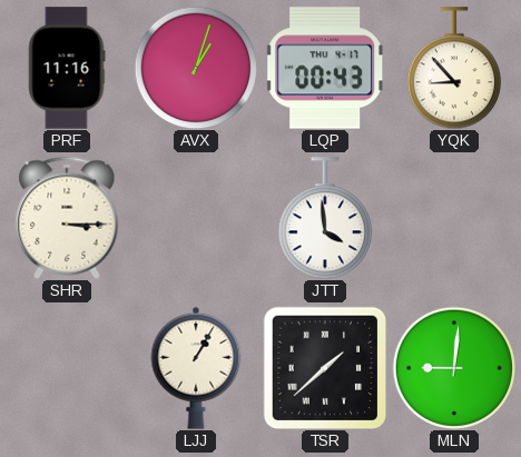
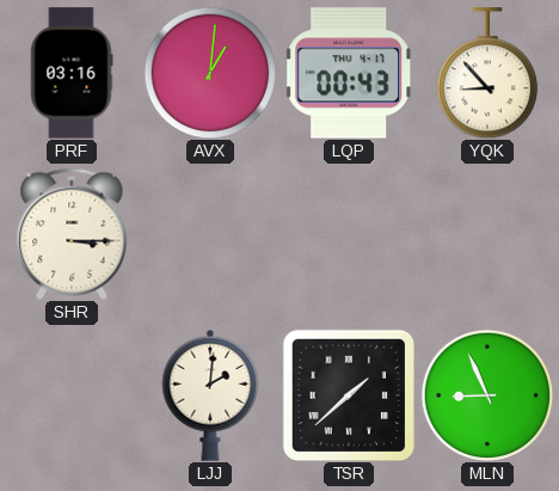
PRF: 11:16 -> 03:16
AVX: 1:03 -> 1:01
JTT: 3:59 -> none
LJJ: 1:05 -> 2:01
MLN: 9:01 -> 8:56
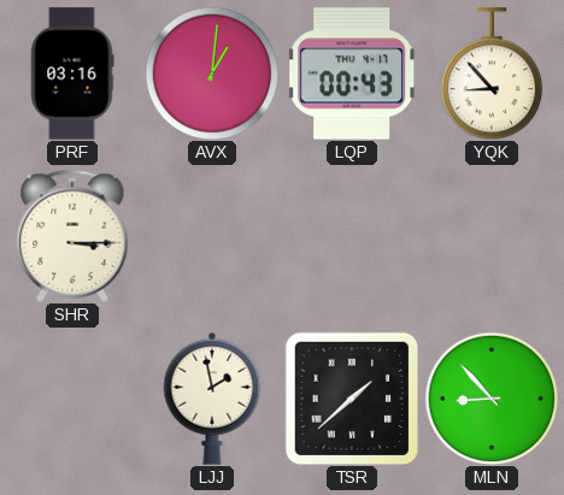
LJJ: 2:01 -> 1:58
MLN: 8:56 -> 8:53
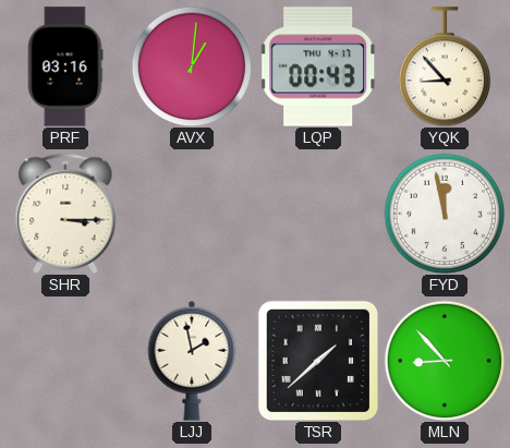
FYD: none -> 11:58
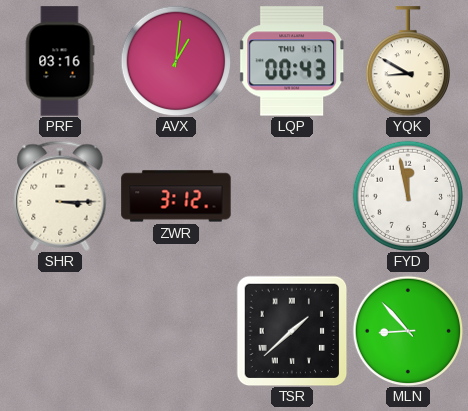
YQK: 8:53 -> 8:50
ZWR: none -> 3:12
LJJ: 1:58 -> none
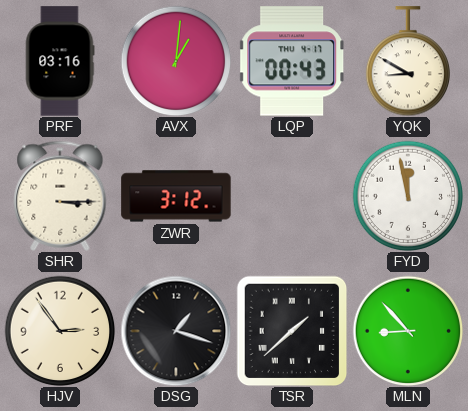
HJV: none -> 2:54
DSG: none -> 1:18
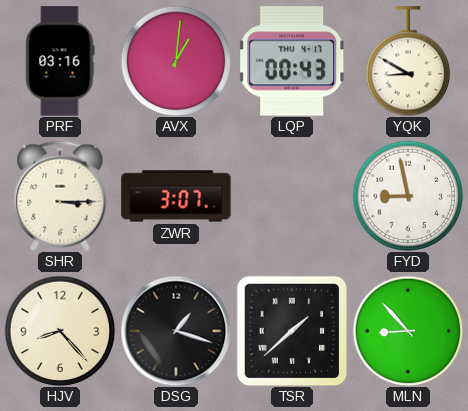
ZWR: 3:12 -> 3:07
FYD: 11:58 -> 8:58
HJV: 2:54 -> 8:23
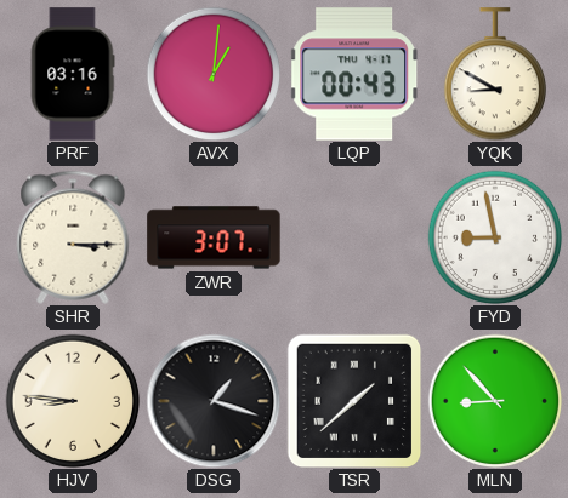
HJV: 8:23 -> 8:46
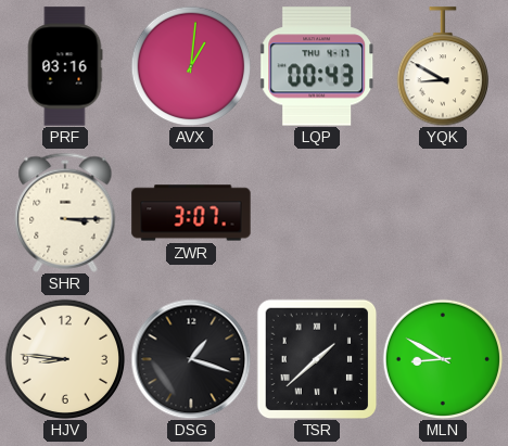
FYD: 8:58 -> none
MLN: 8:53 -> 8:50
